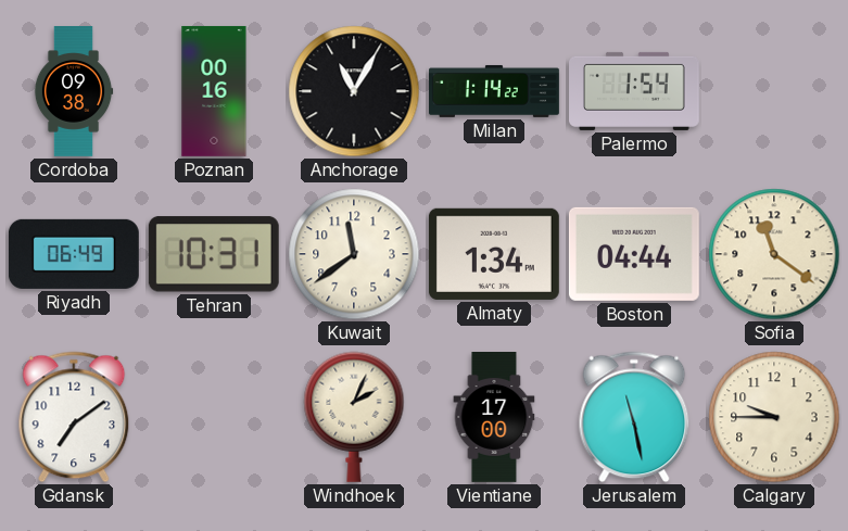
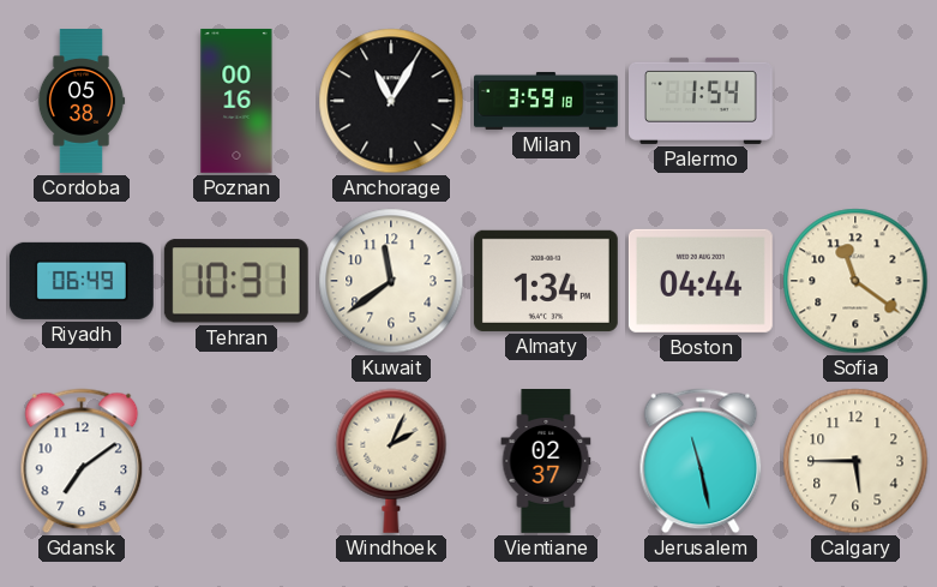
Cordoba: 09:38 -> 05:38
Milan: 1:14 -> 3:59
Vientiane: 17:00 -> 02:37
Calgary: 9:45 -> 5:45
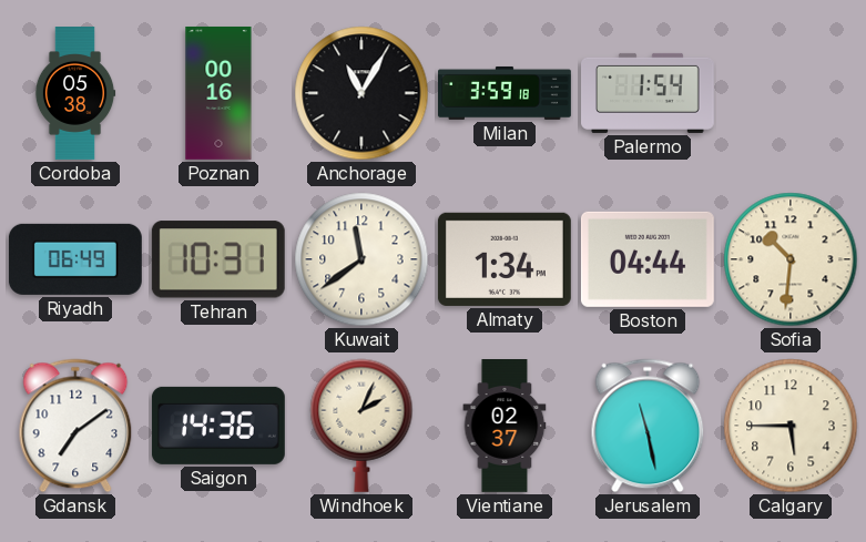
Sofia: 11:21 -> 10:31
Saigon: none -> 14:36
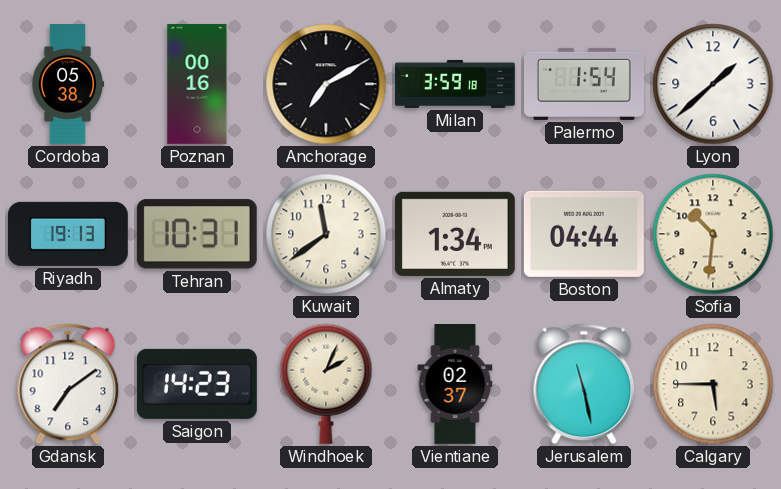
Anchorage: 11:05 -> 7:10
Lyon: none -> 1:38
Riyadh: 06:49 -> 19:13
Saigon: 14:36 -> 14:23
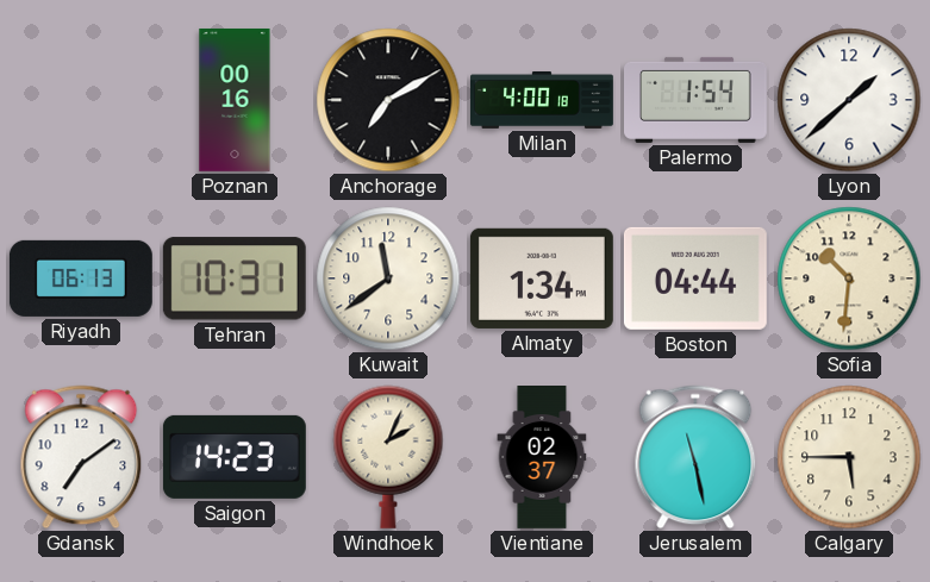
Cordoba: 05:38 -> none
Milan: 3:59 -> 4:00
Riyadh: 19:13 -> 06:13
